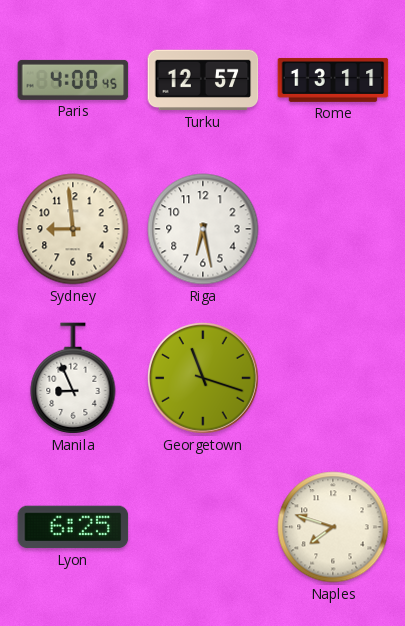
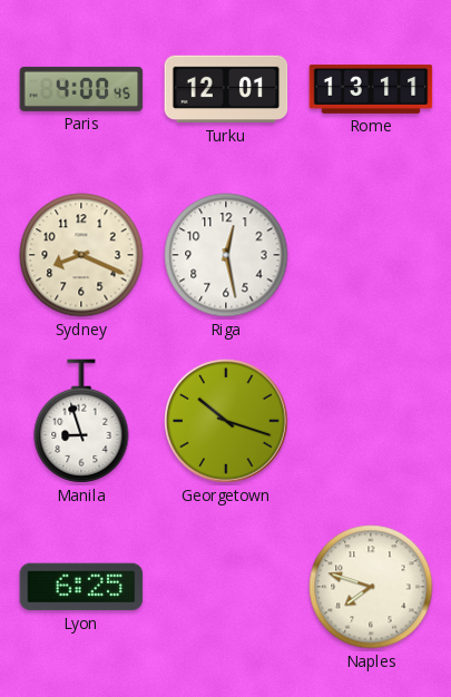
Turku: 12:57 -> 12:01
Sydney: 8:59 -> 8:19
Riga: 6:28 -> 12:28
Manila: 8:56 -> 8:57
Georgetown: 11:18 -> 10:18
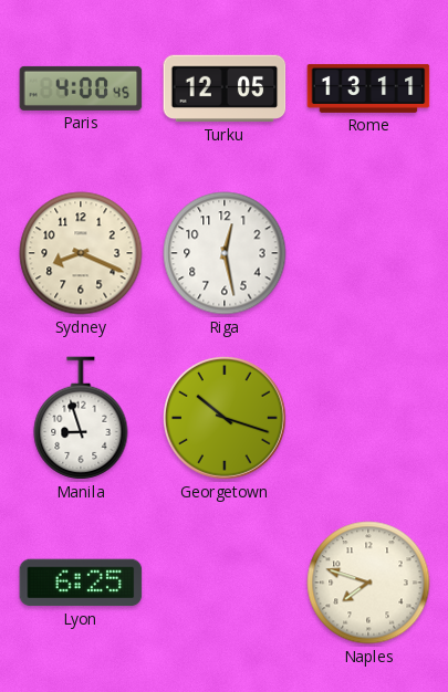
Turku: 12:01 -> 12:05
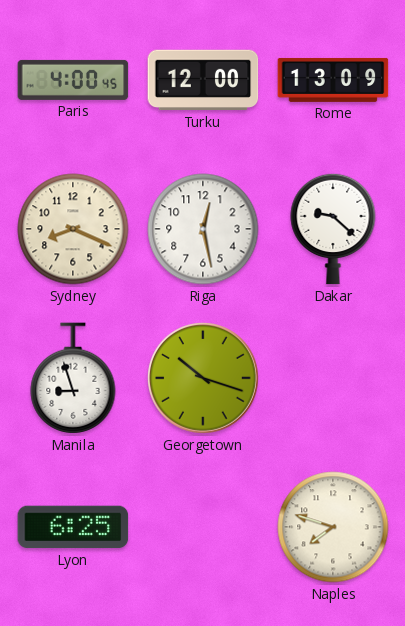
Turku: 12:05 -> 12:00
Rome: 13:11 -> 13:09
Dakar: none -> 9:22
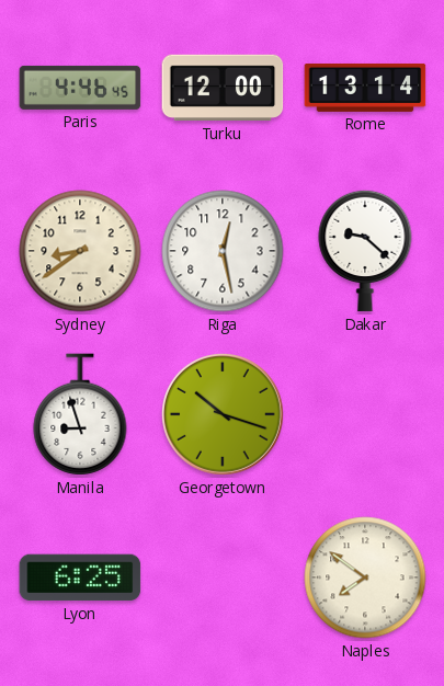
Paris: 4:00 -> 4:46
Rome: 13:09 -> 13:14
Sydney: 8:19 -> 8:39
Naples: 7:48 -> 7:51
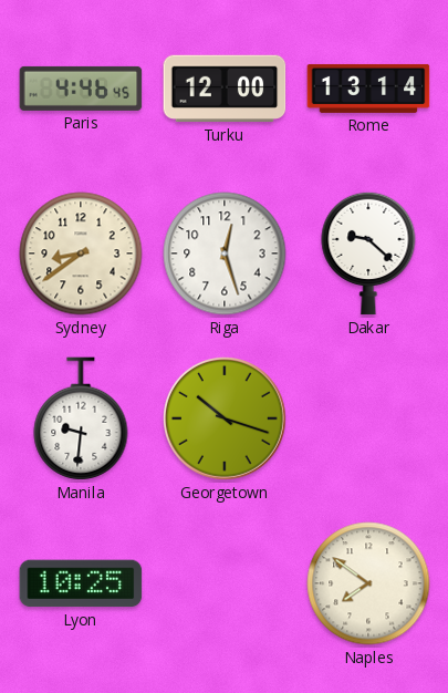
Riga: 12:28 -> 12:27
Manila: 8:57 -> 9:31
Lyon: 6:25 -> 10:25
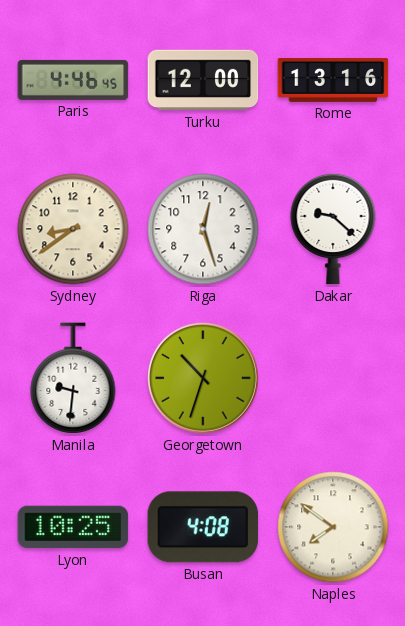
Rome: 13:14 -> 13:16
Georgetown: 10:18 -> 10:33
Busan: none -> 4:08
